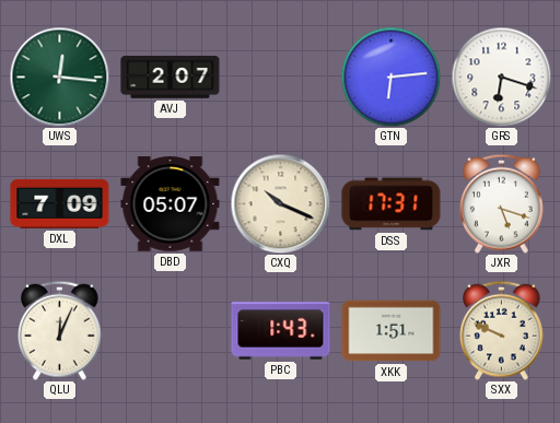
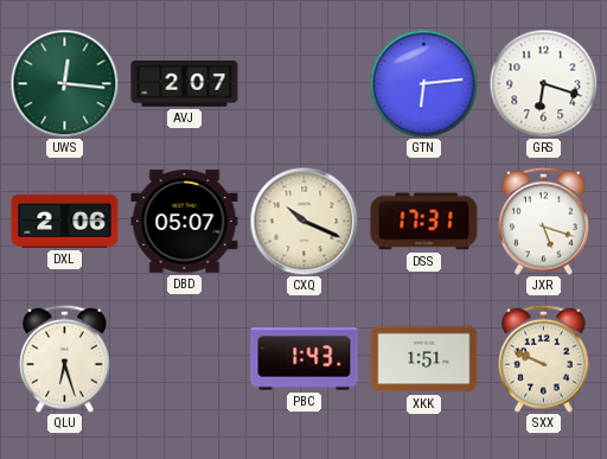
DXL: 7:09 -> 2:06
QLU: 12:04 -> 6:27
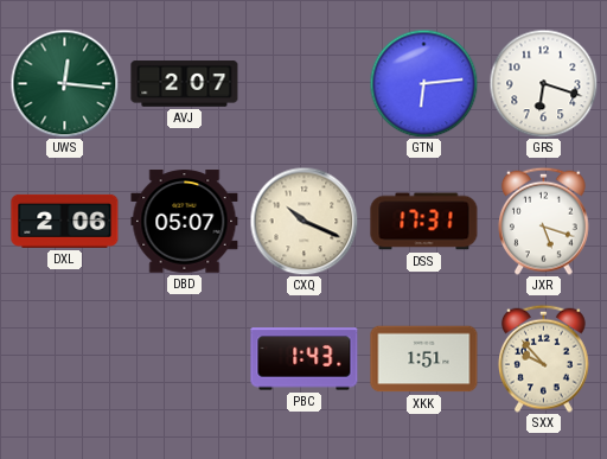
QLU: 6:27 -> none
SXX: 9:49 -> 9:53
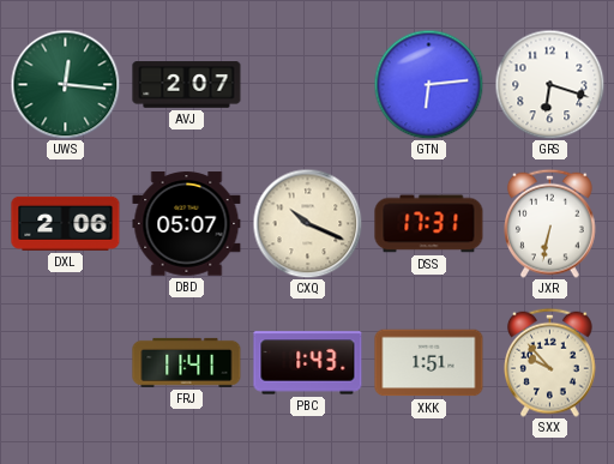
JXR: 5:18 -> 6:32
FRJ: none -> 11:41
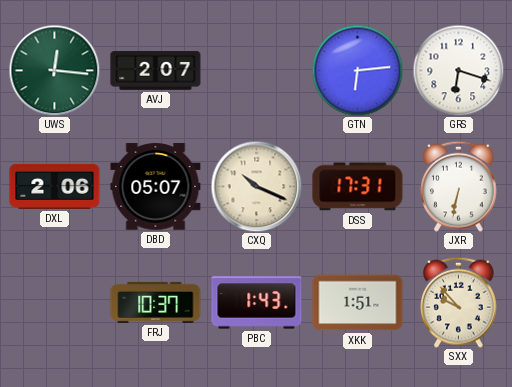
FRJ: 11:41 -> 10:37
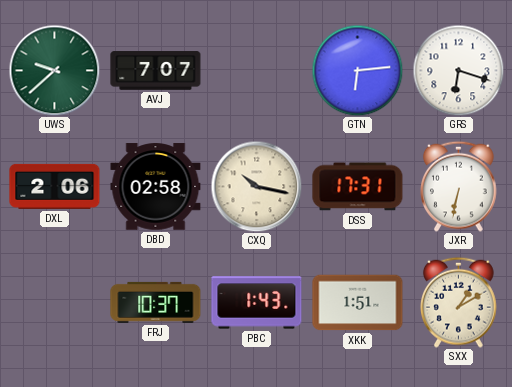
UWS: 12:16 -> 9:38
AVJ: 2:07 -> 7:07
DBD: 05:07 -> 02:58
CXQ: 10:19 -> 10:17
SXX: 9:53 -> 1:10
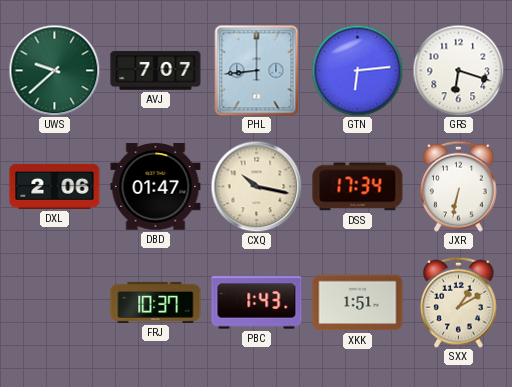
PHL: none -> 8:44
DBD: 02:58 -> 01:47
DSS: 17:31 -> 17:34
